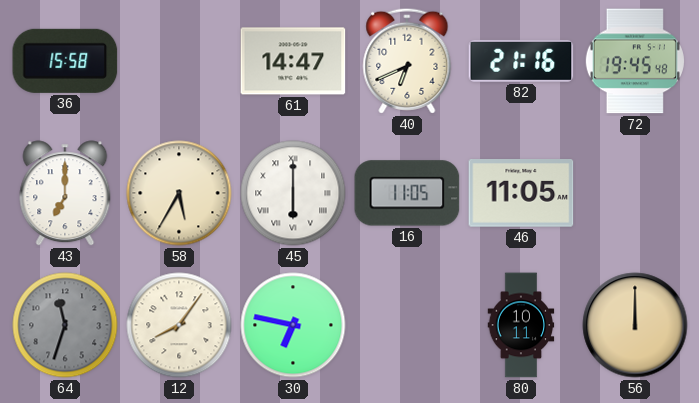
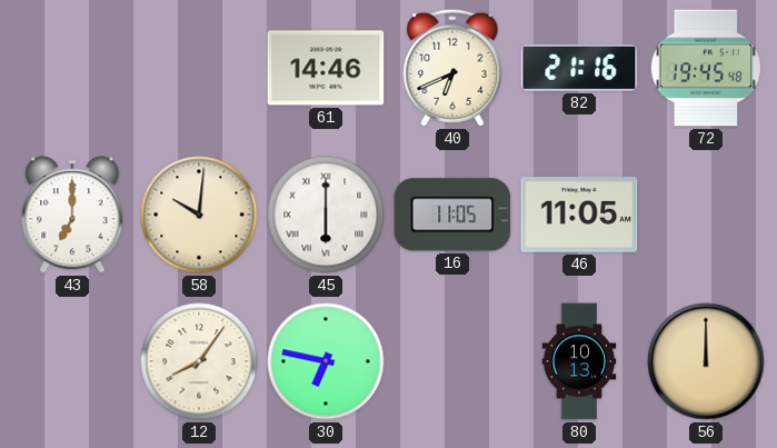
36: 15:58 -> none
61: 14:47 -> 14:46
58: 5:35 -> 10:01
64: 11:33 -> none
80: 10:11 -> 10:13
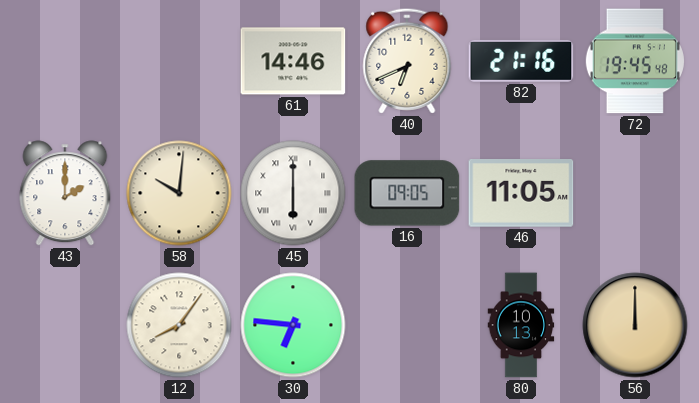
43: 7:00 -> 2:00
16: 11:05 -> 09:05
30: 6:47 -> 6:46
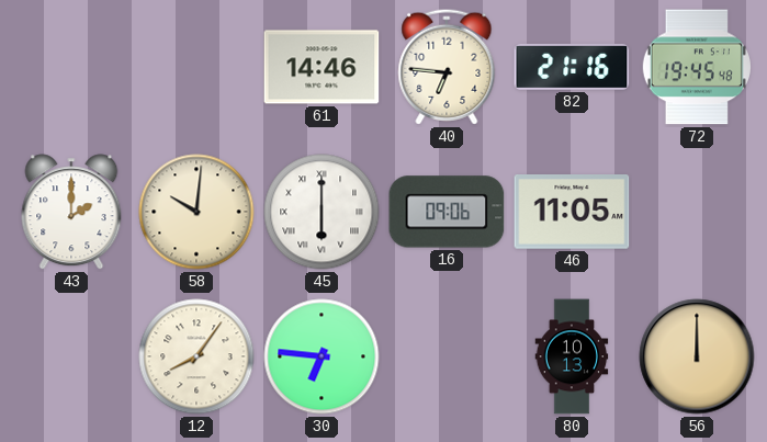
40: 6:41 -> 6:46
16: 09:05 -> 09:06
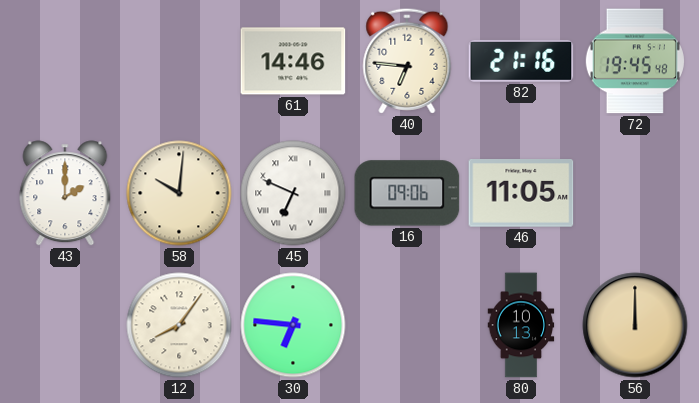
45: 6:00 -> 6:49
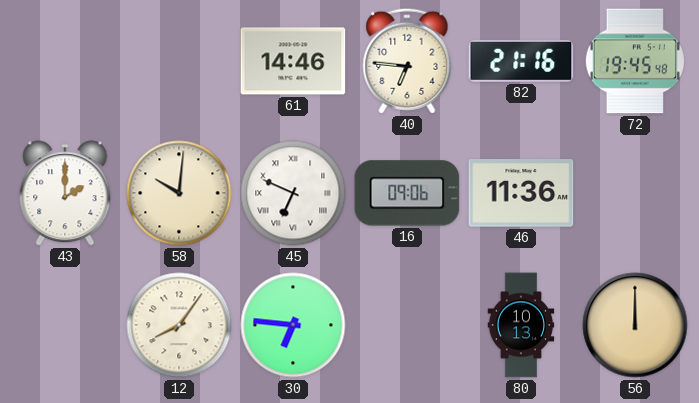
46: 11:05 -> 11:36
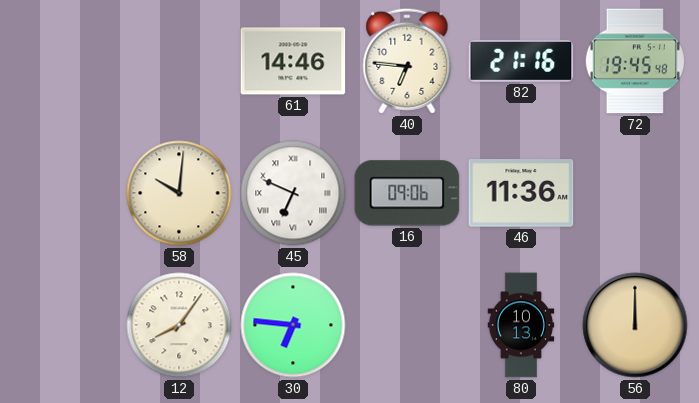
43: 2:00 -> none
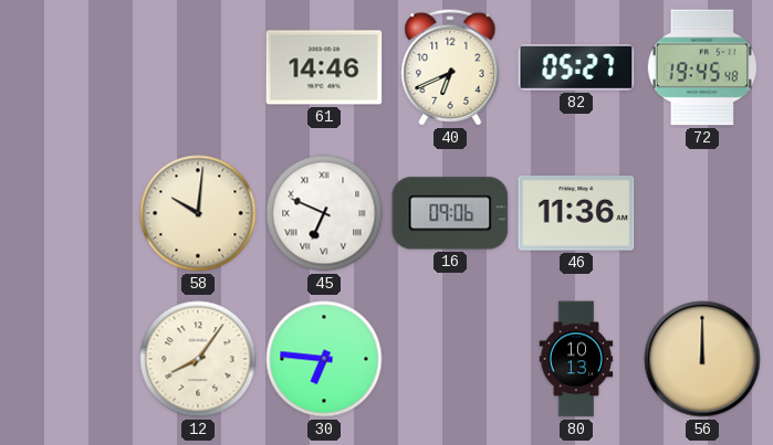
40: 6:46 -> 6:41
82: 21:16 -> 05:27
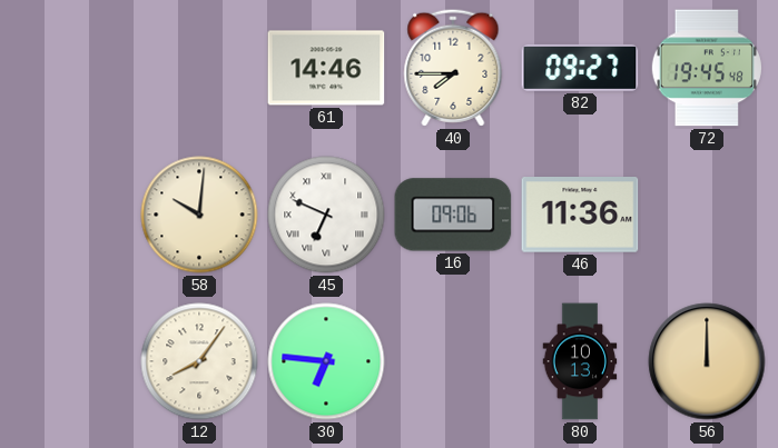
40: 6:41 -> 7:45
82: 05:27 -> 09:27
